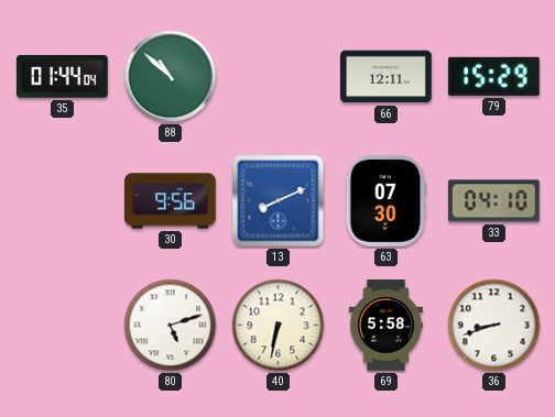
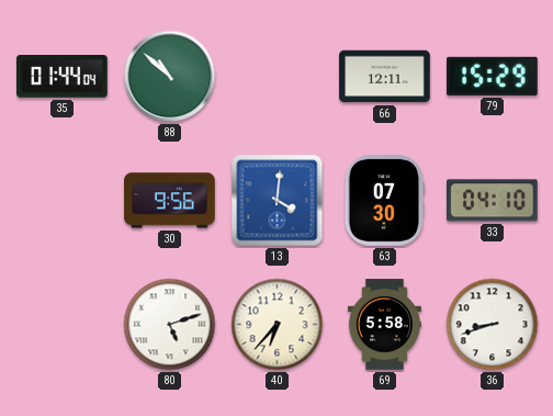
13: 8:11 -> 4:01
40: 6:32 -> 6:37
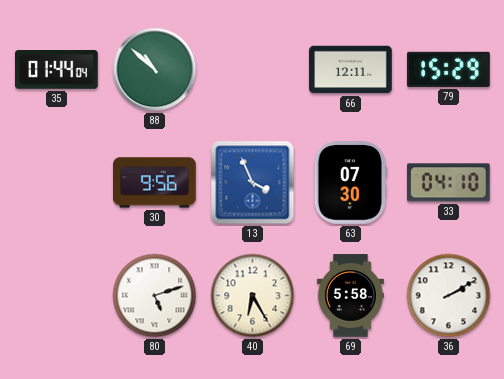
13: 4:01 -> 3:56
40: 6:37 -> 6:25
36: 8:42 -> 2:10
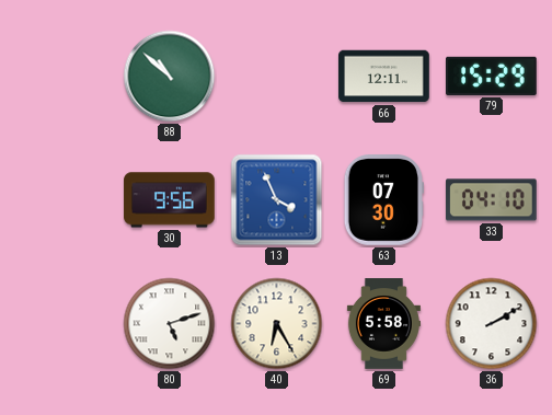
35: 01:44 -> none
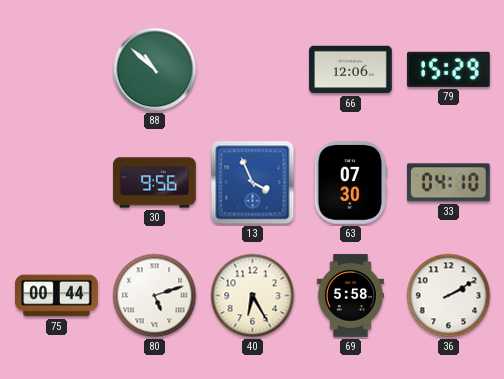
66: 12:11 -> 12:06
75: none -> 00:44
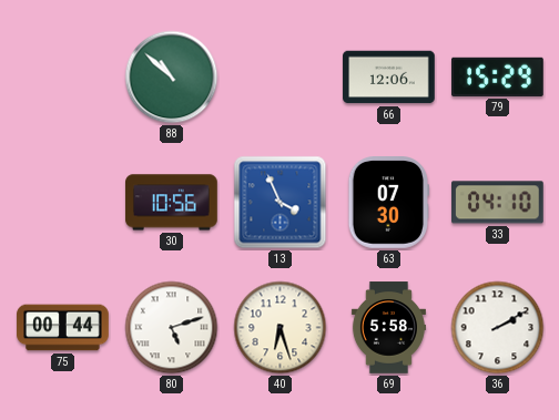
30: 9:56 -> 10:56
40: 6:25 -> 6:27
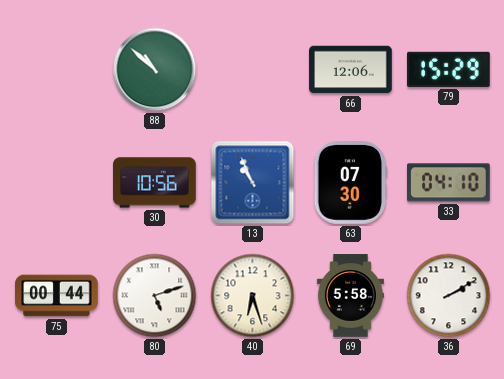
13: 3:56 -> 10:56
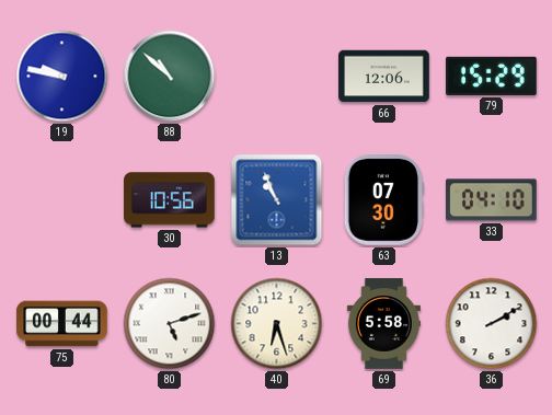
19: none -> 9:47
